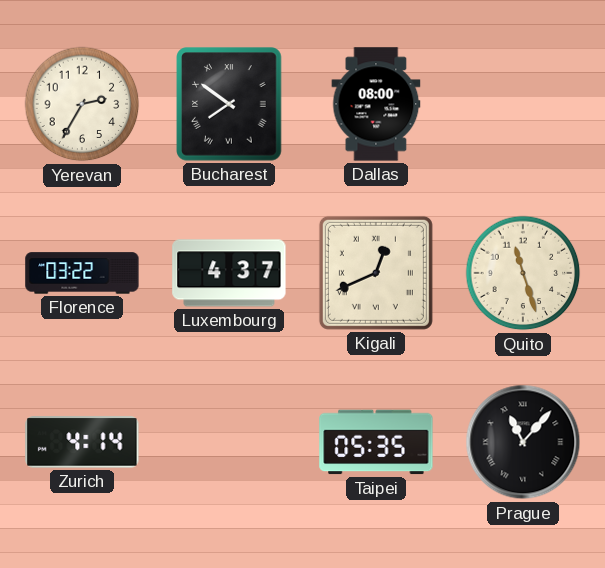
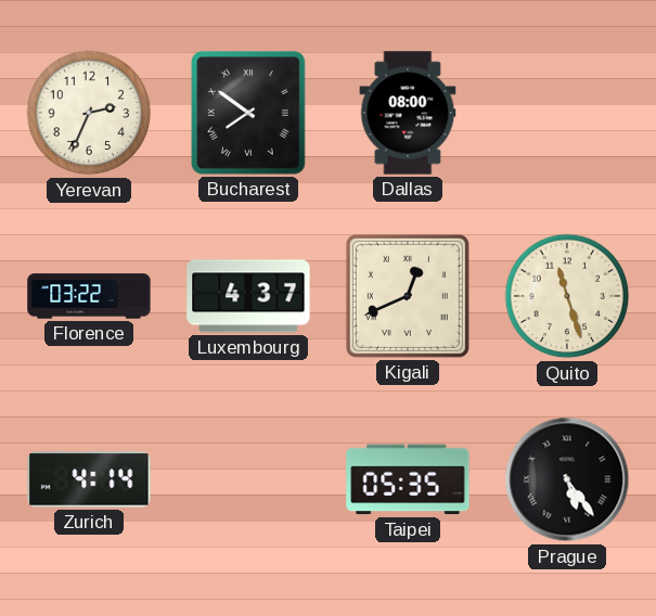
Yerevan: 2:35 -> 2:34
Prague: 11:07 -> 5:24
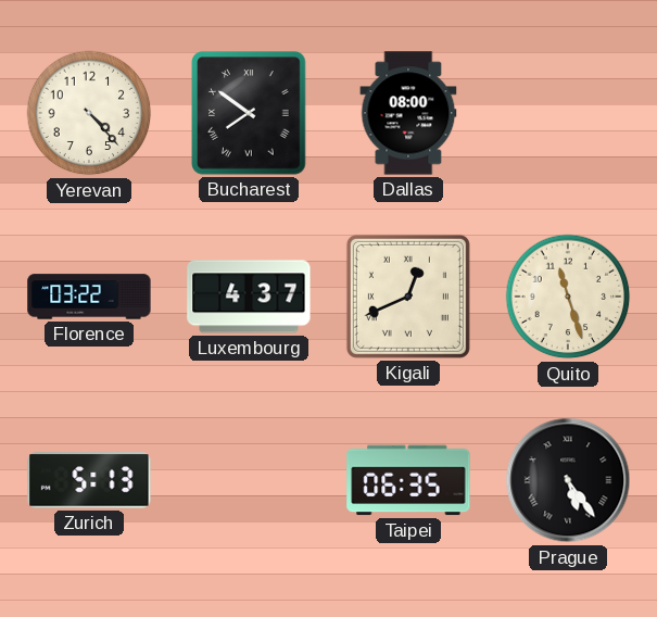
Yerevan: 2:34 -> 4:23
Zurich: 4:14 -> 5:13
Taipei: 05:35 -> 06:35
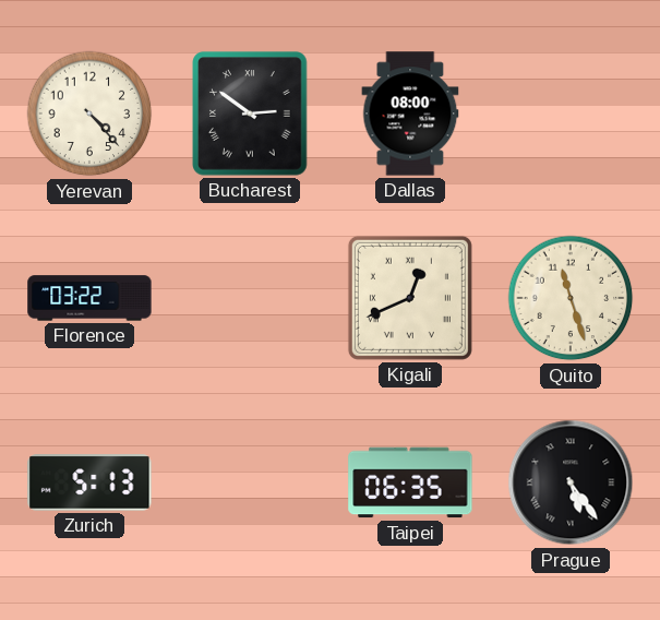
Bucharest: 7:51 -> 2:51
Luxembourg: 4:37 -> none
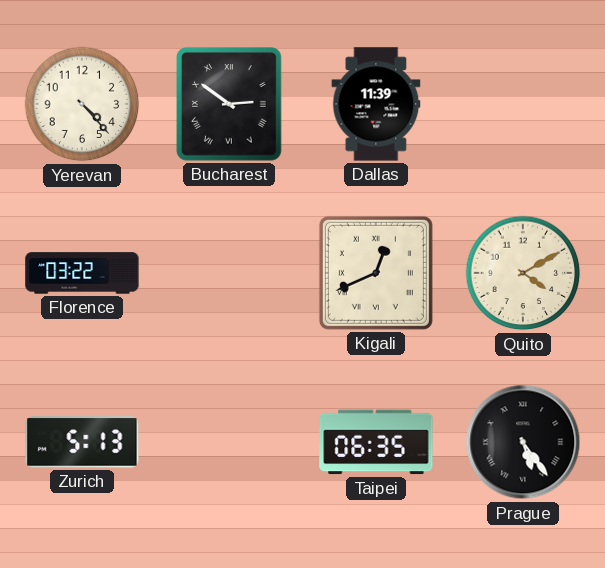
Dallas: 08:00 -> 11:39
Quito: 11:27 -> 4:10
